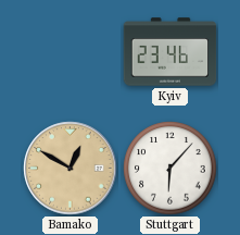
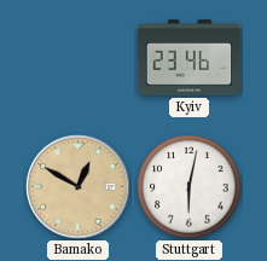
Stuttgart: 6:07 -> 6:02
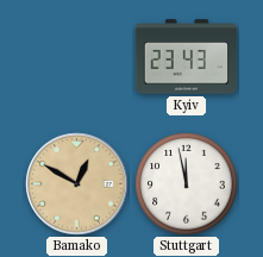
Kyiv: 23:46 -> 23:43
Stuttgart: 6:02 -> 11:58
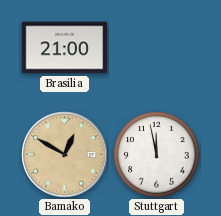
Brasilia: none -> 21:00
Kyiv: 23:43 -> none
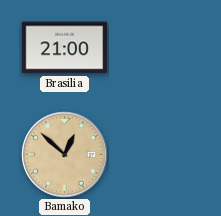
Bamako: 12:50 -> 12:52
Stuttgart: 11:58 -> none
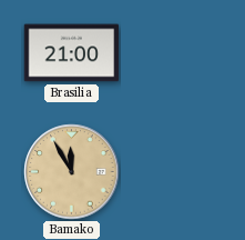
Bamako: 12:52 -> 11:55
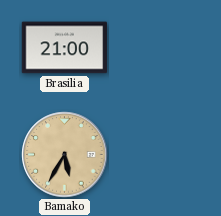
Bamako: 11:55 -> 5:35
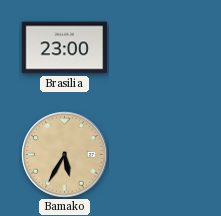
Brasilia: 21:00 -> 23:00
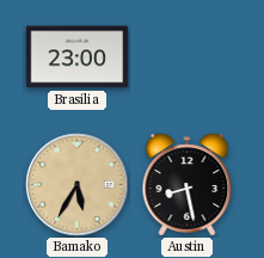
Austin: none -> 8:28
